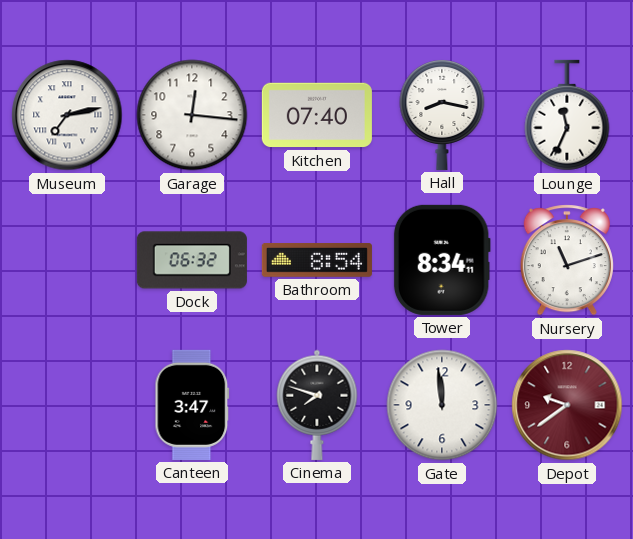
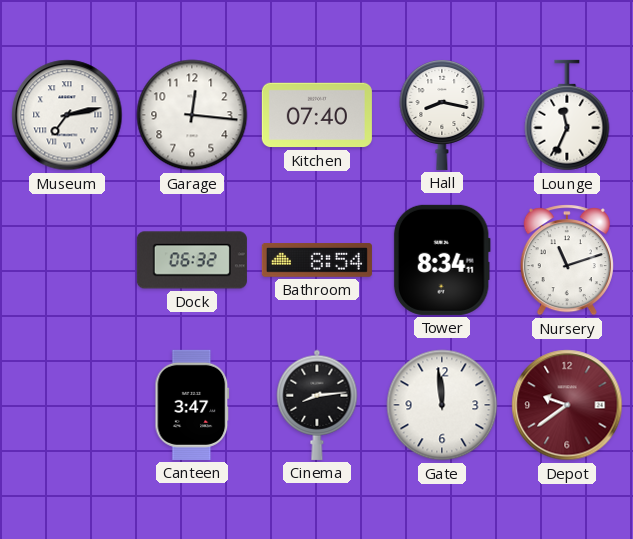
Cinema: 7:48 -> 8:14
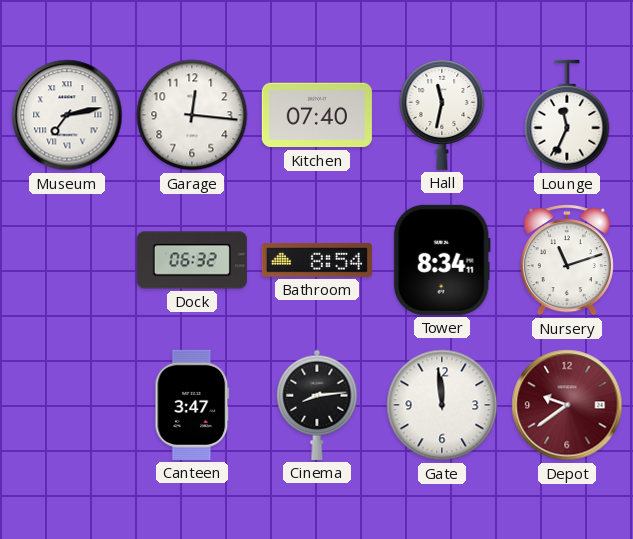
Hall: 8:17 -> 11:32
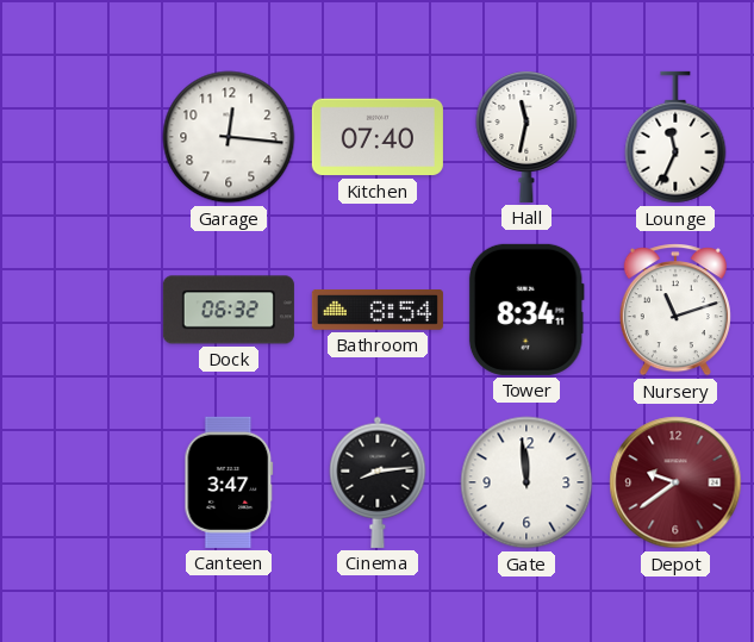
Museum: 7:13 -> none
